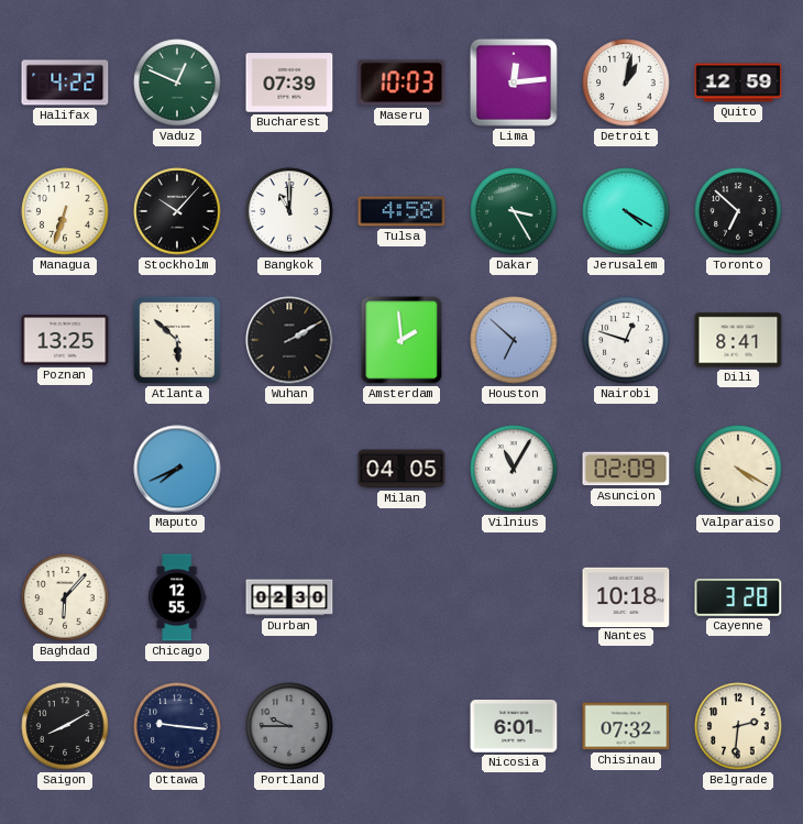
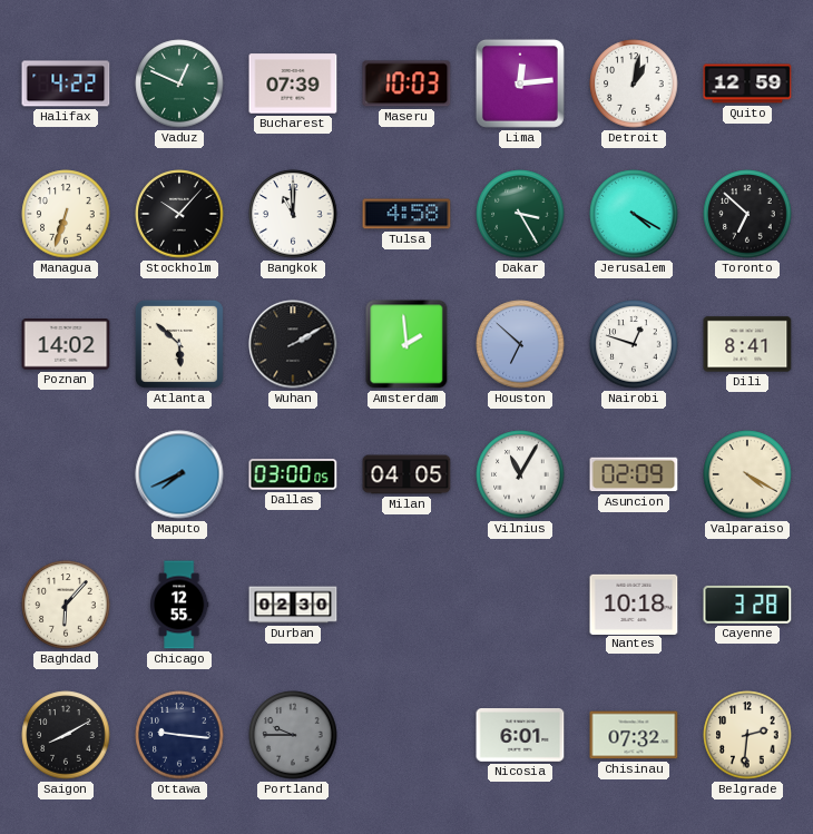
Poznan: 13:25 -> 14:02
Dallas: none -> 03:00
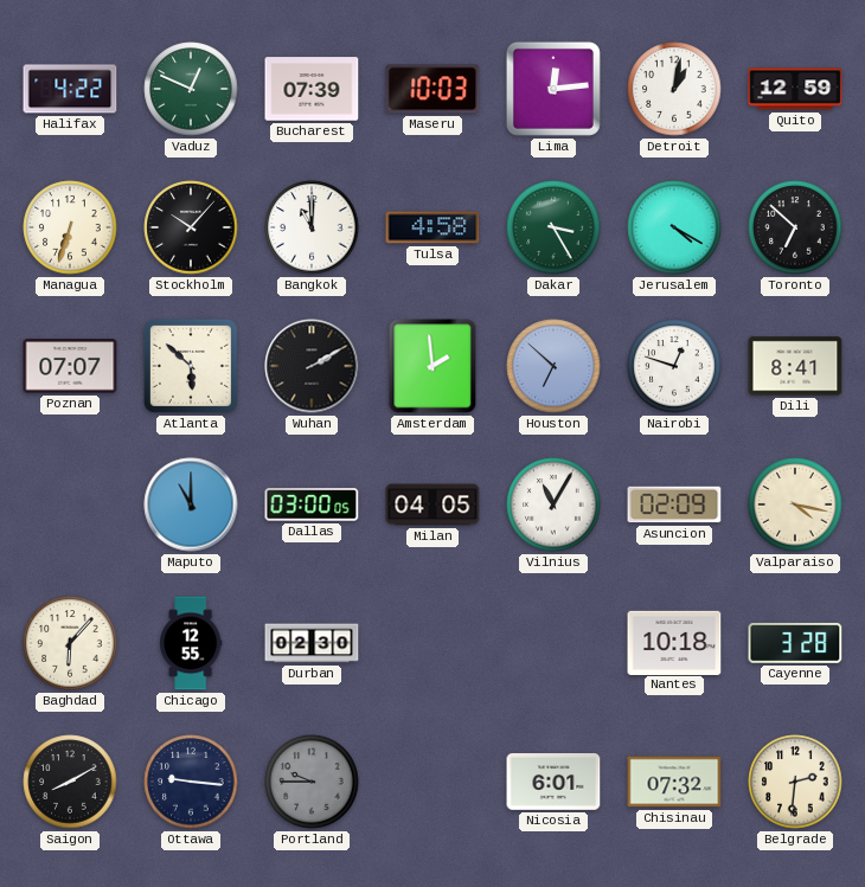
Poznan: 14:02 -> 07:07
Maputo: 7:41 -> 11:00
Valparaiso: 4:20 -> 4:17
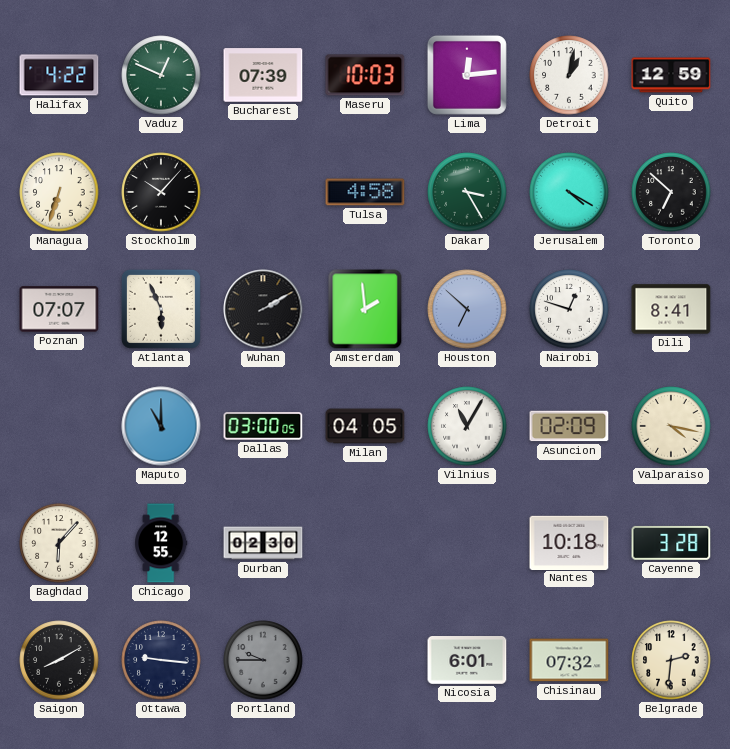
Bangkok: 11:00 -> none
Atlanta: 5:52 -> 5:56
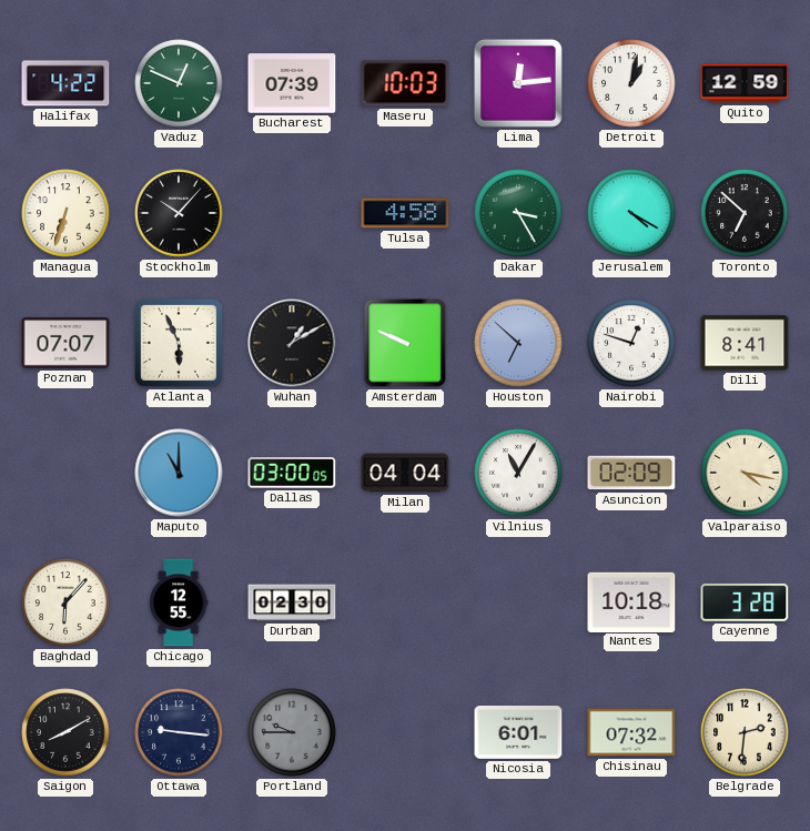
Wuhan: 2:10 -> 1:10
Amsterdam: 1:59 -> 9:49
Milan: 04:05 -> 04:04
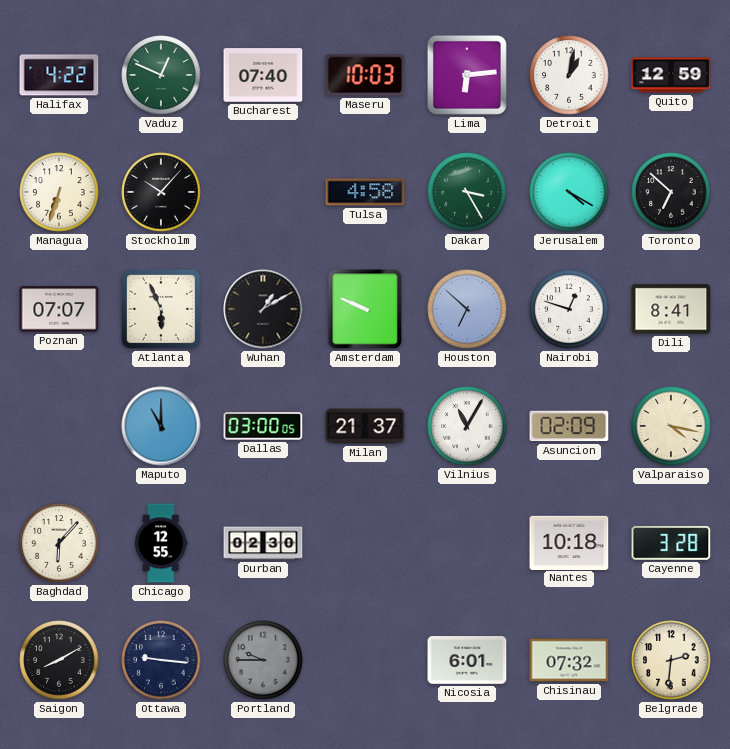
Bucharest: 07:39 -> 07:40
Lima: 12:14 -> 6:14
Milan: 04:04 -> 21:37
